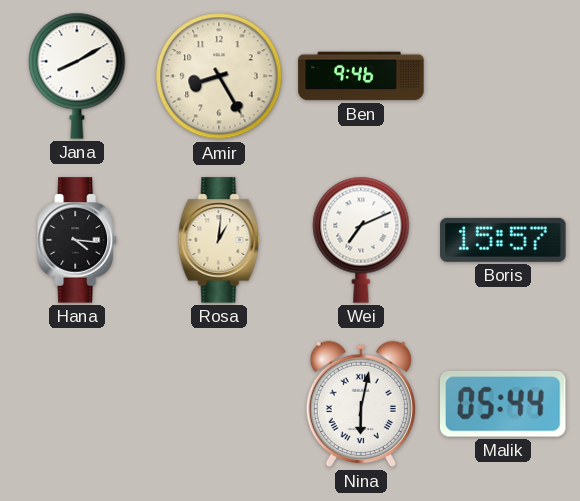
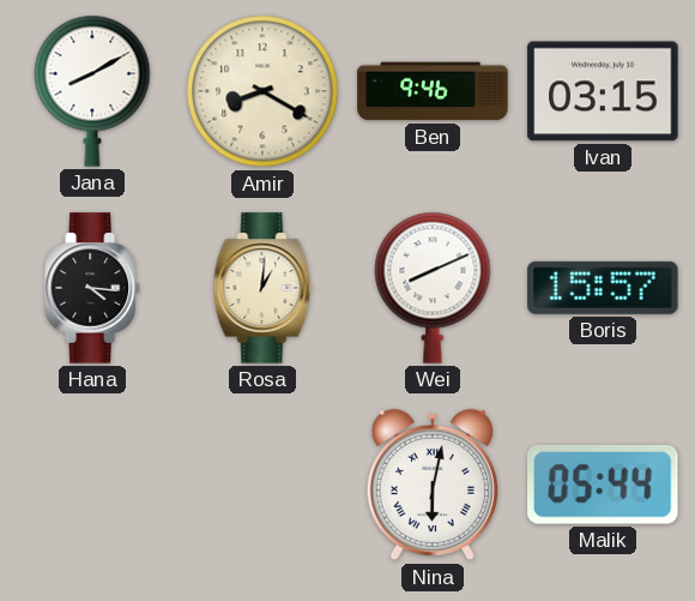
Amir: 8:25 -> 8:20
Ivan: none -> 03:15
Wei: 7:11 -> 8:11
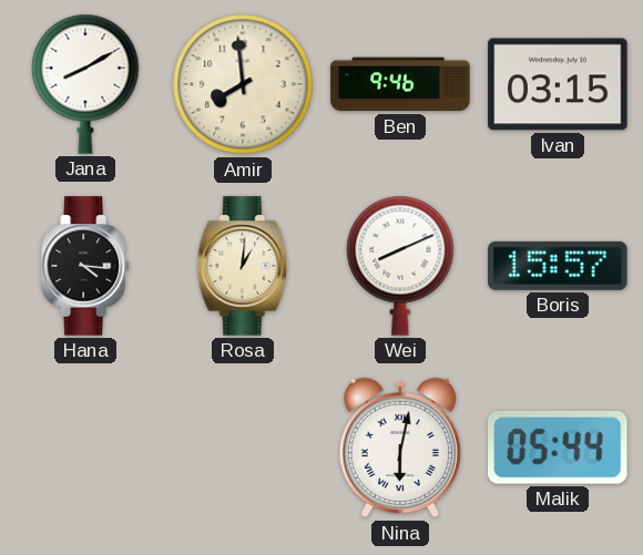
Amir: 8:20 -> 7:59
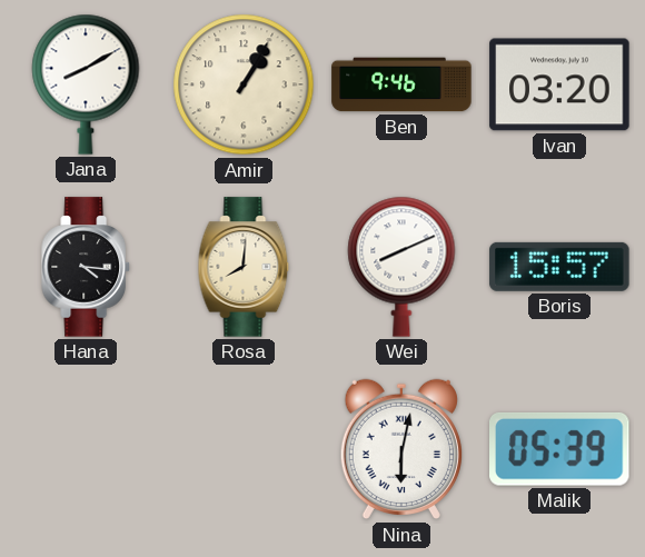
Amir: 7:59 -> 1:05
Ivan: 03:15 -> 03:20
Rosa: 1:01 -> 8:01
Malik: 05:44 -> 05:39
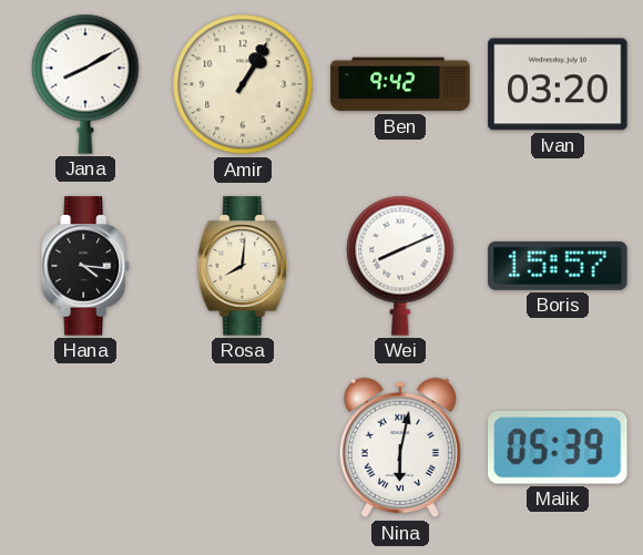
Ben: 9:46 -> 9:42
